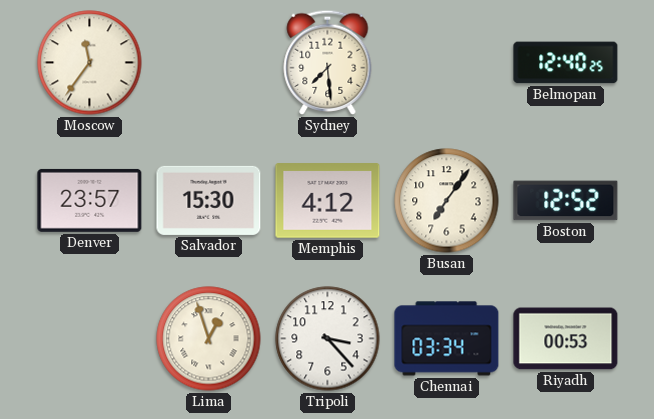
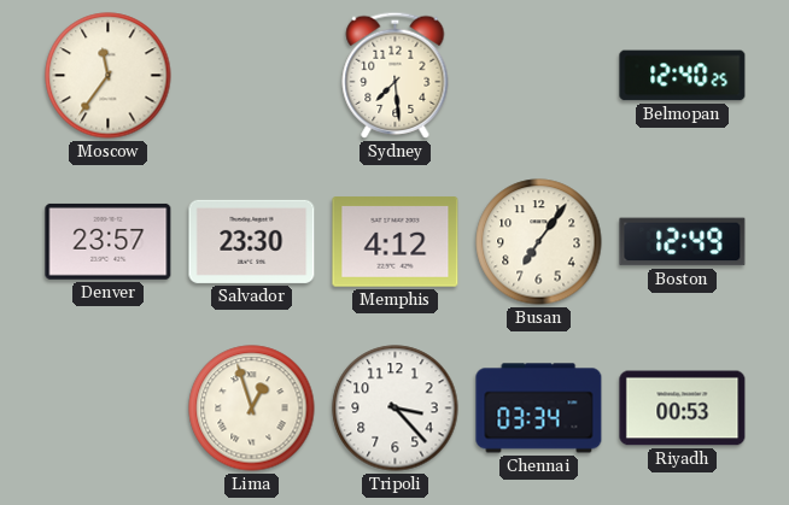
Salvador: 15:30 -> 23:30
Boston: 12:52 -> 12:49
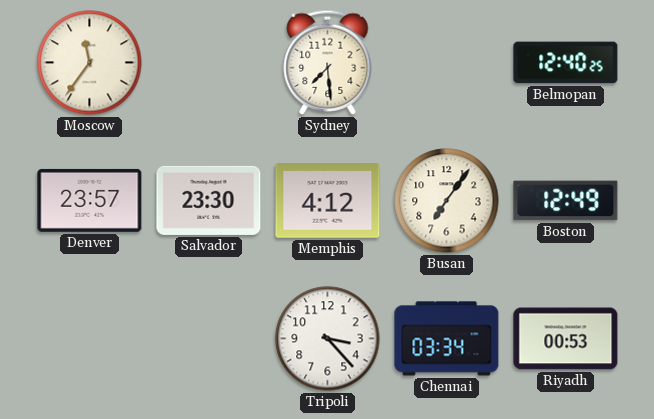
Lima: 12:57 -> none
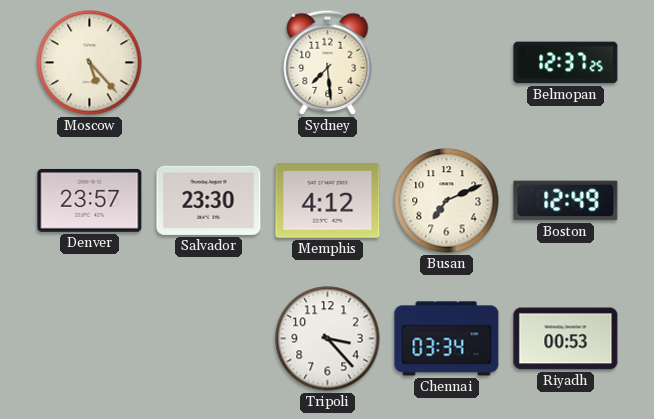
Moscow: 11:36 -> 5:23
Belmopan: 12:40 -> 12:37
Busan: 7:06 -> 7:11
